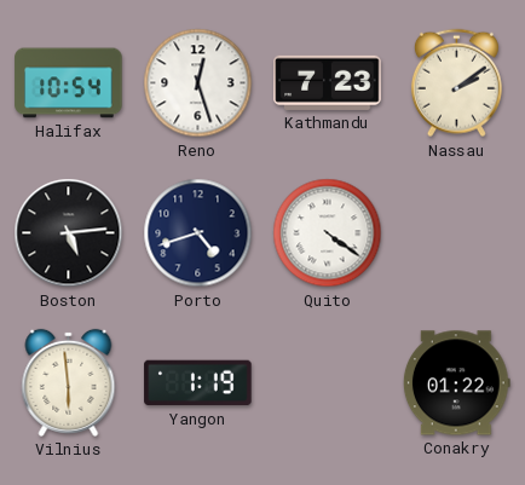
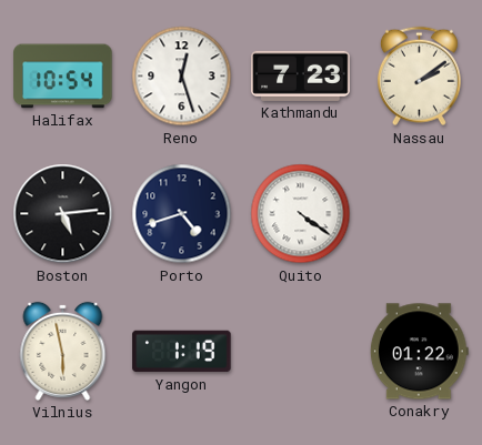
Vilnius: 5:59 -> 5:58
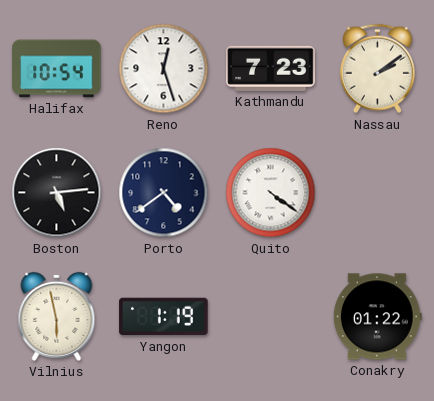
Porto: 4:42 -> 4:39
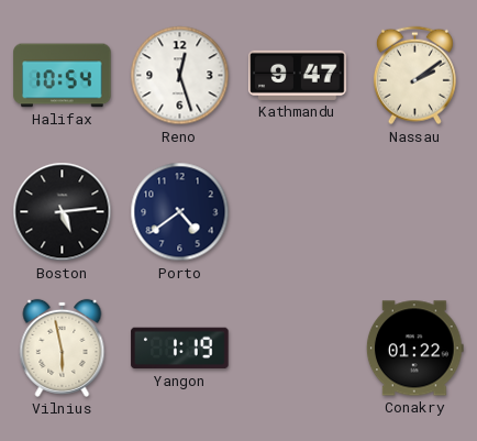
Kathmandu: 7:23 -> 9:47
Quito: 4:21 -> none
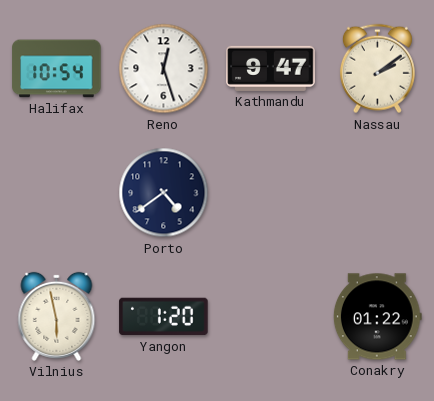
Boston: 5:14 -> none
Yangon: 1:19 -> 1:20
